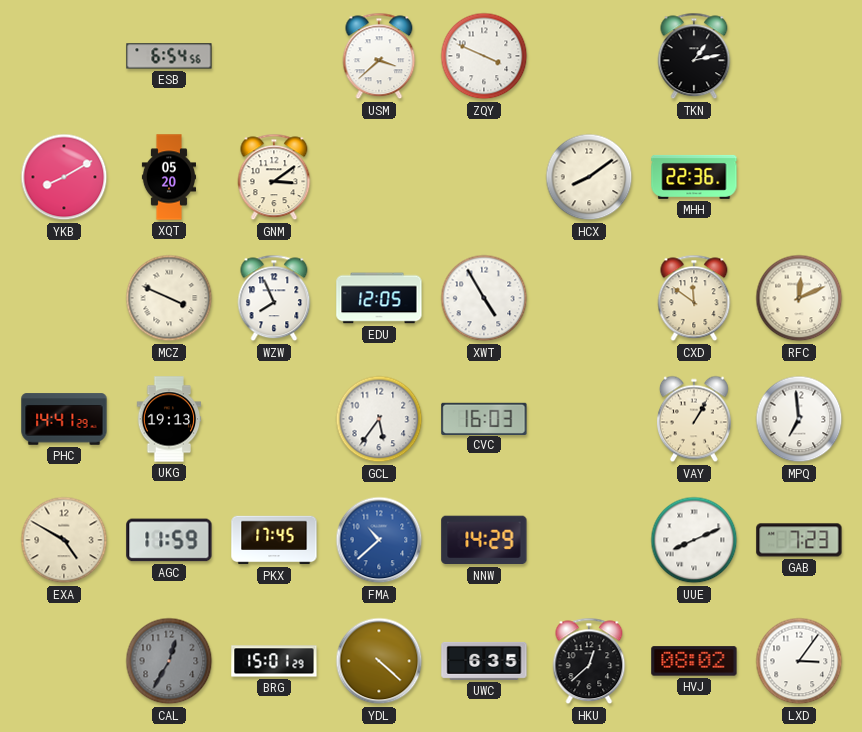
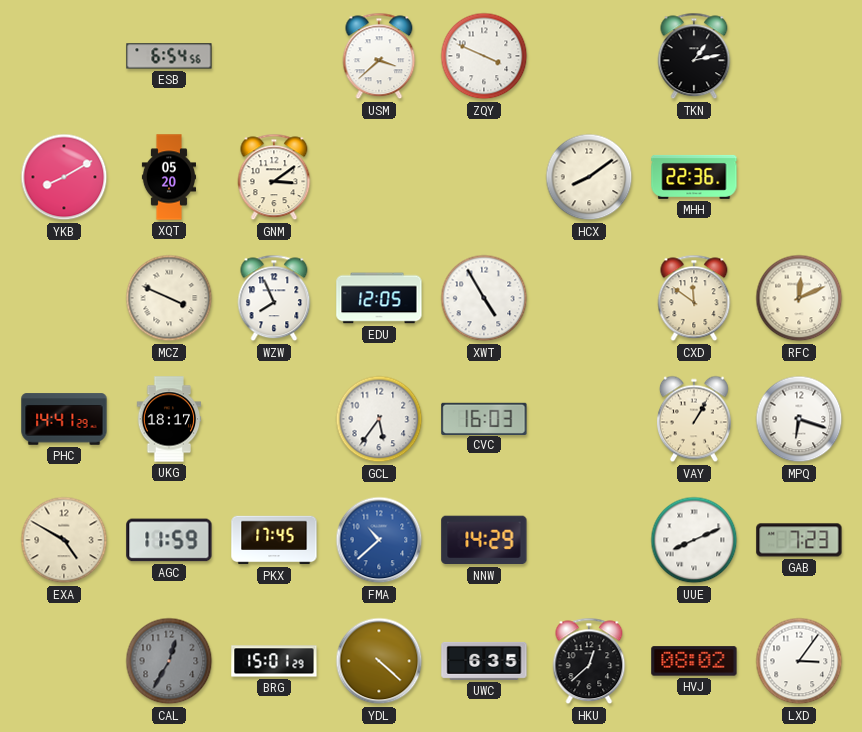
UKG: 19:13 -> 18:17
MPQ: 6:59 -> 6:18
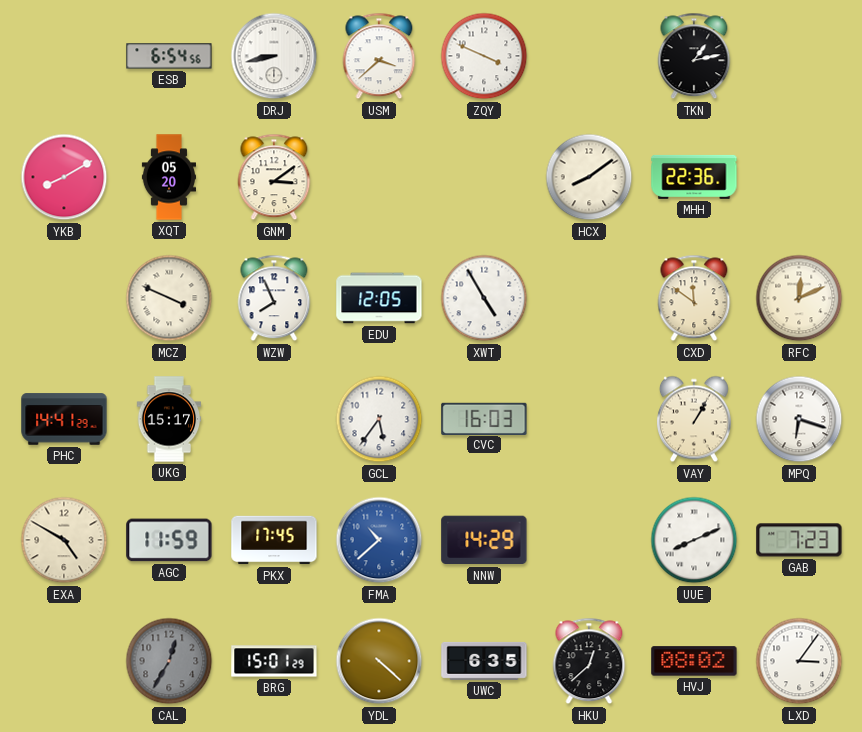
DRJ: none -> 8:43
UKG: 18:17 -> 15:17
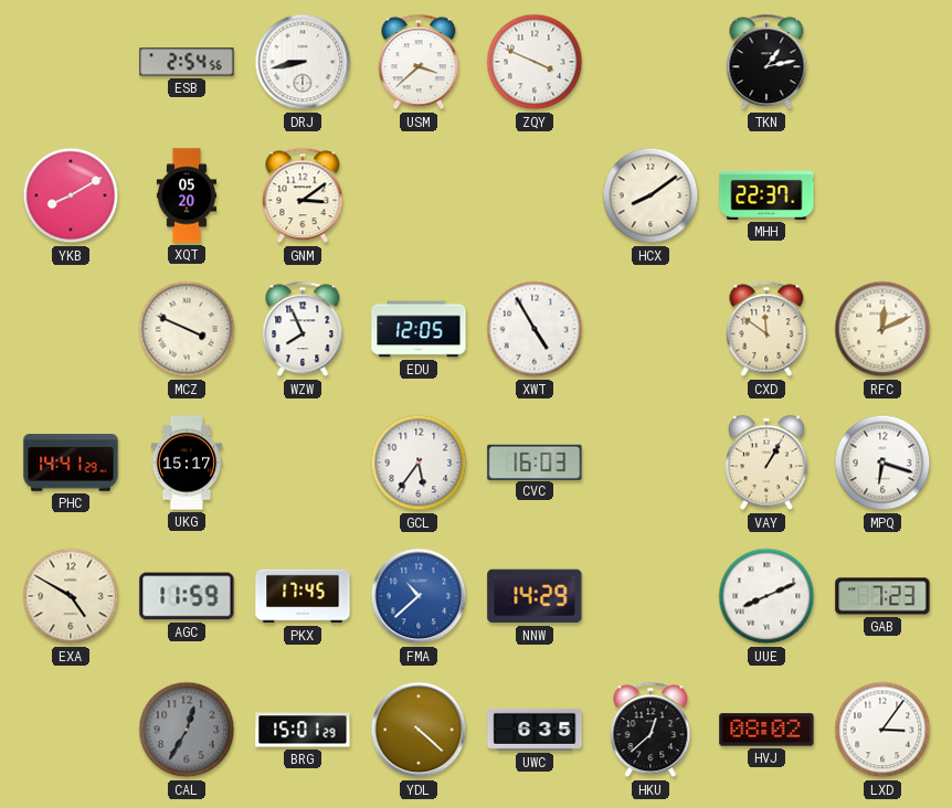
ESB: 6:54 -> 2:54
MHH: 22:36 -> 22:37
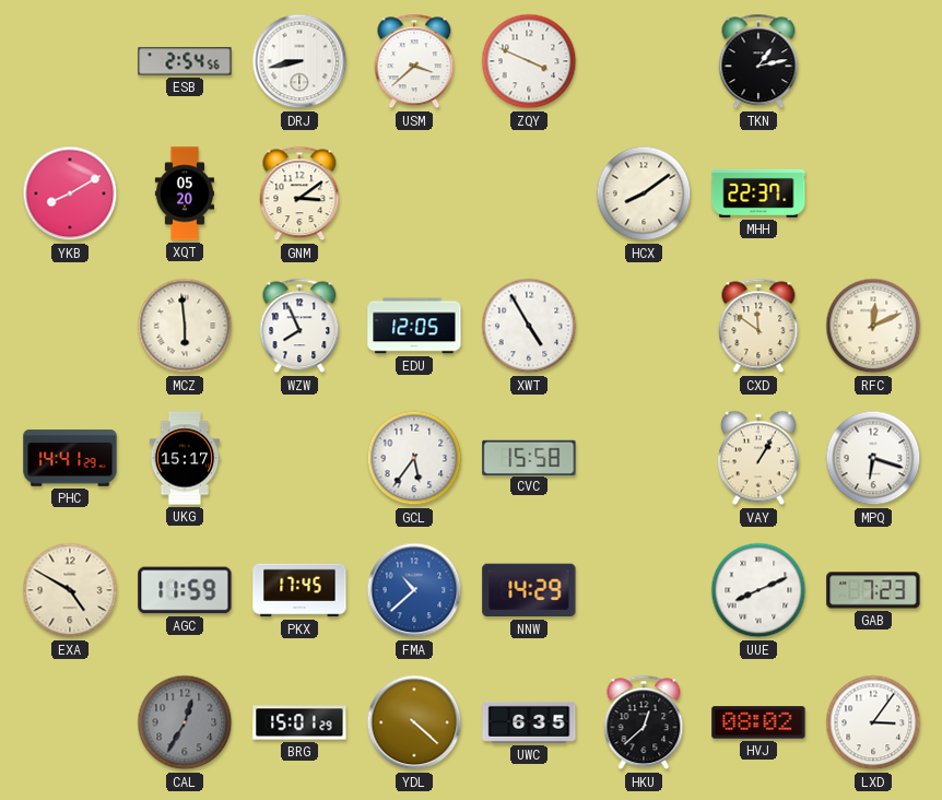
MCZ: 3:49 -> 5:59
CVC: 16:03 -> 15:58
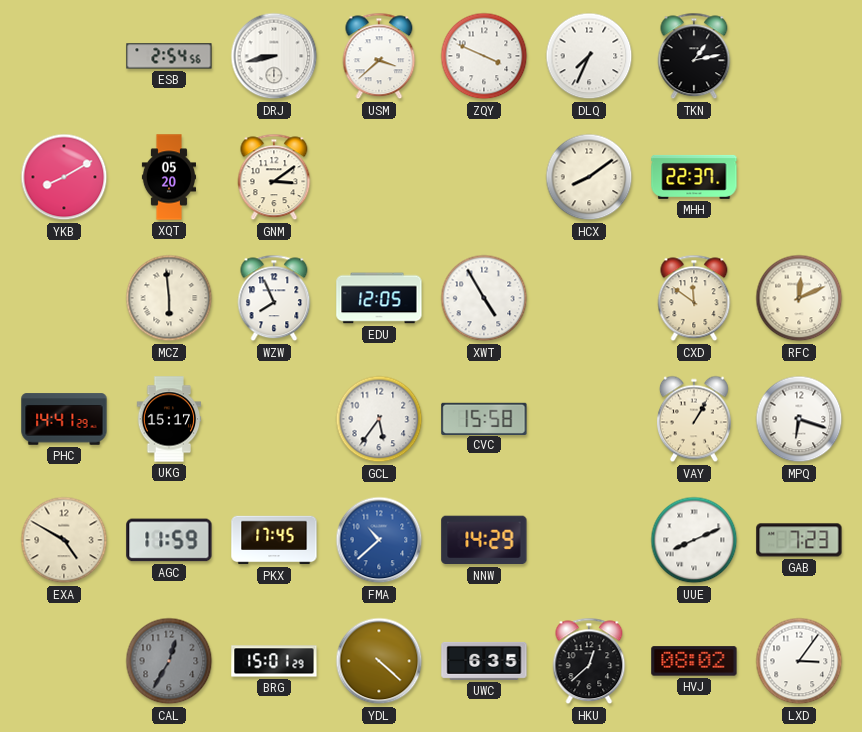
DLQ: none -> 7:34
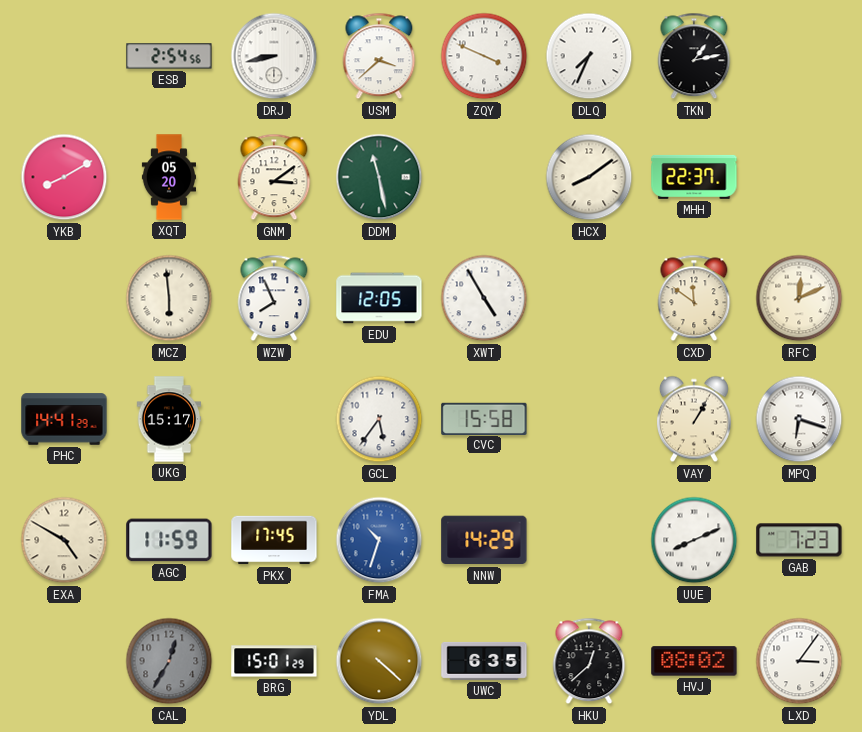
DDM: none -> 11:28
FMA: 10:38 -> 10:33
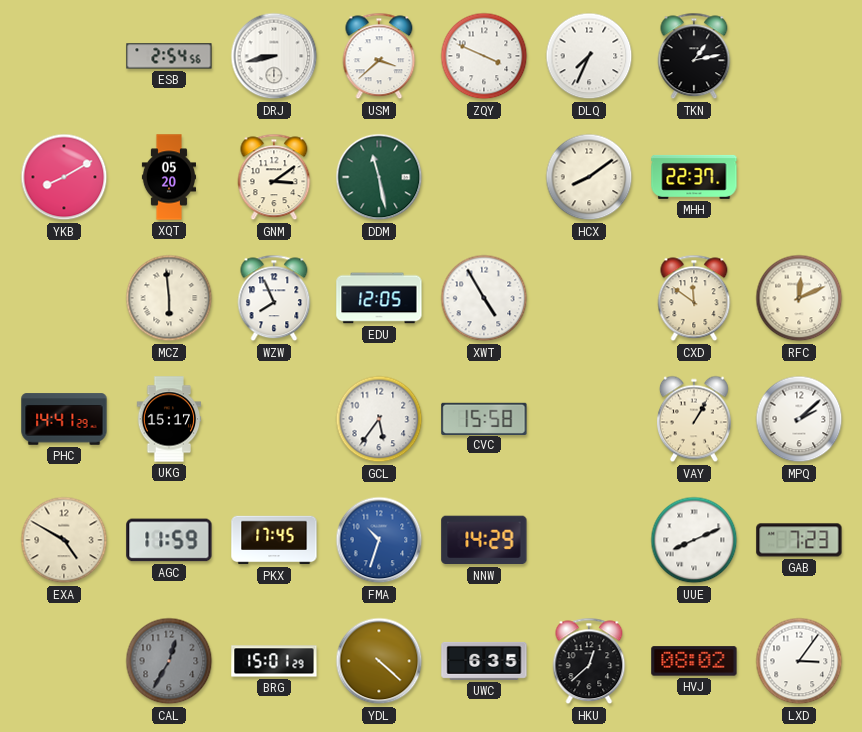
MPQ: 6:18 -> 2:08
